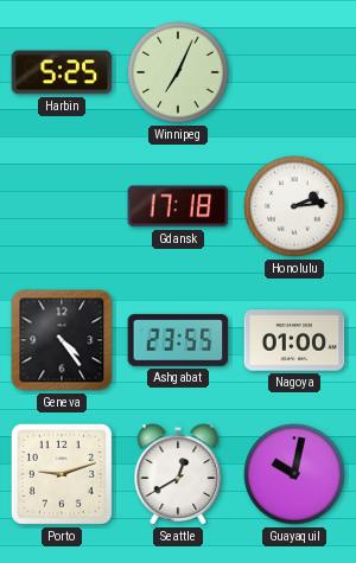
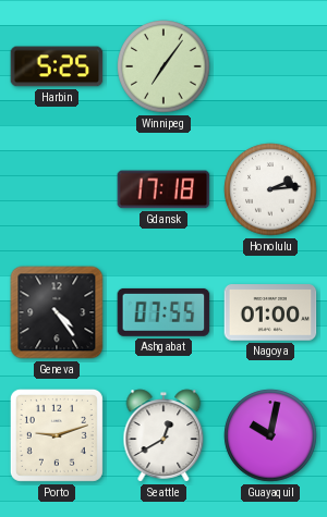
Winnipeg: 7:04 -> 7:06
Ashgabat: 23:55 -> 07:55
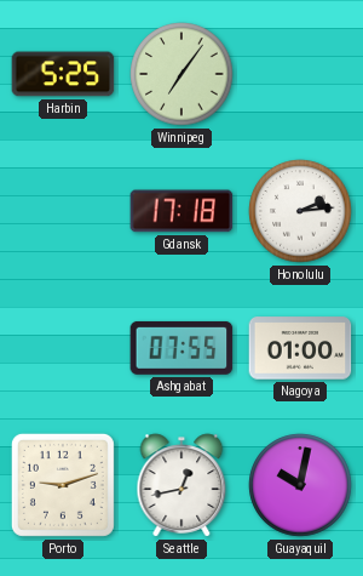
Geneva: 4:24 -> none
Seattle: 12:40 -> 12:43
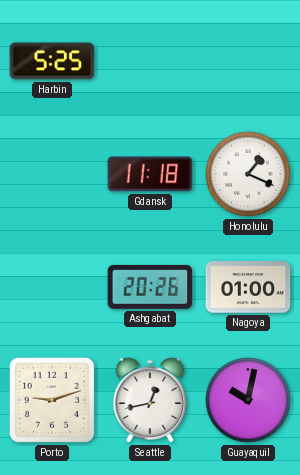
Winnipeg: 7:06 -> none
Gdansk: 17:18 -> 11:18
Honolulu: 2:14 -> 1:19
Ashgabat: 07:55 -> 20:26
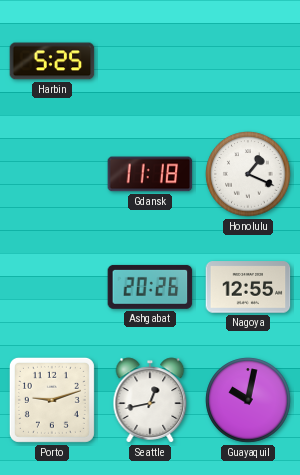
Nagoya: 01:00 -> 12:55
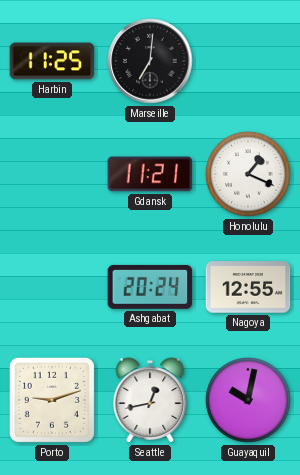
Harbin: 5:25 -> 11:25
Marseille: none -> 7:01
Gdansk: 11:18 -> 11:21
Ashgabat: 20:26 -> 20:24
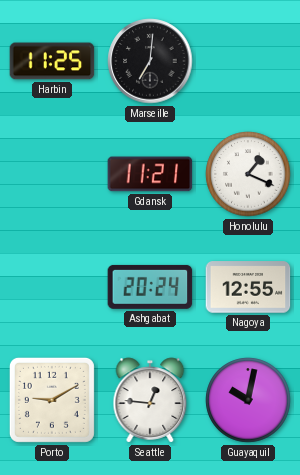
Porto: 9:12 -> 9:10
Seattle: 12:43 -> 12:46
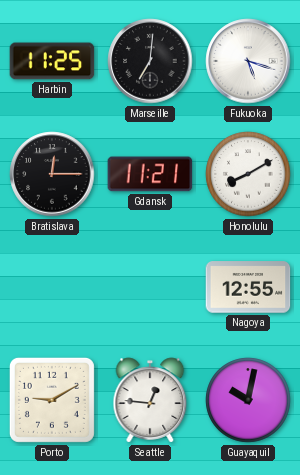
Fukuoka: none -> 5:18
Bratislava: none -> 12:15
Honolulu: 1:19 -> 8:10
Ashgabat: 20:24 -> none
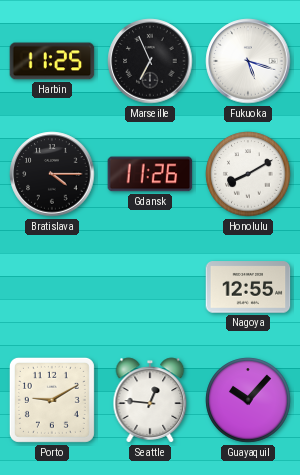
Marseille: 7:01 -> 6:56
Bratislava: 12:15 -> 4:15
Gdansk: 11:21 -> 11:26
Guayaquil: 10:02 -> 10:07
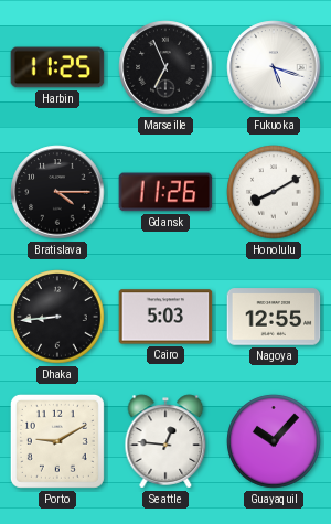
Dhaka: none -> 8:44
Cairo: none -> 5:03
